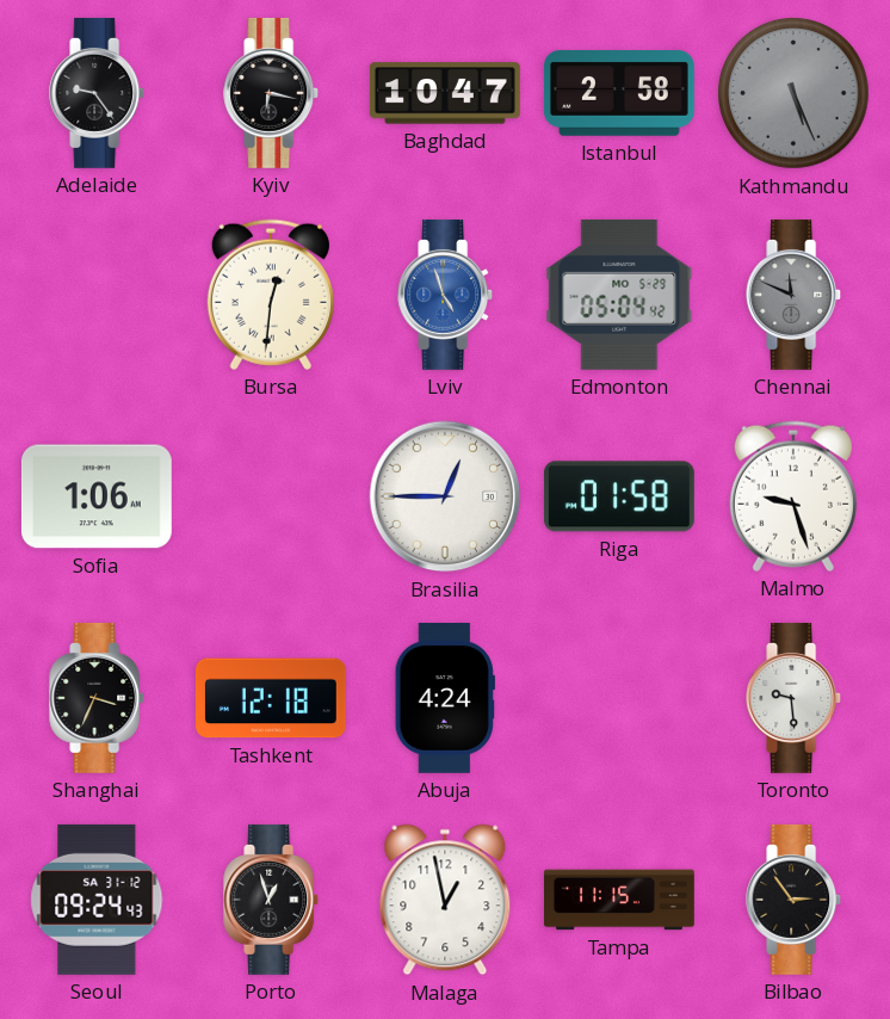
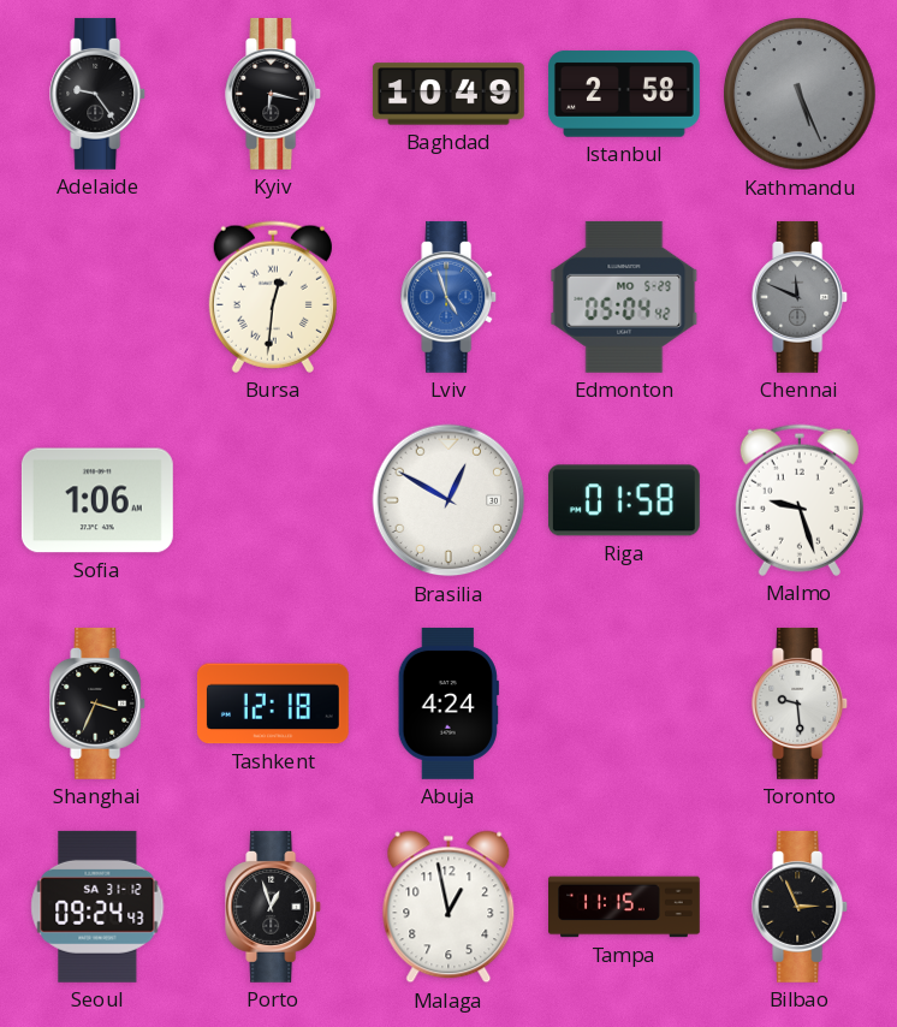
Baghdad: 10:47 -> 10:49
Brasilia: 12:45 -> 12:50
Bilbao: 2:54 -> 2:56
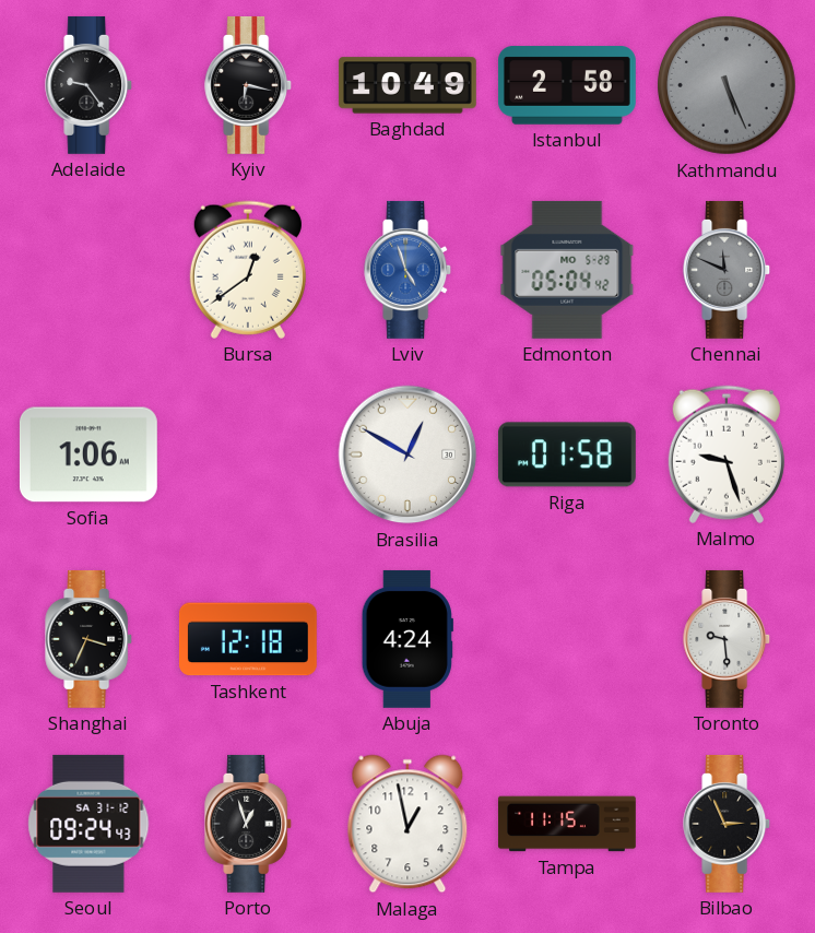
Bursa: 12:31 -> 12:39
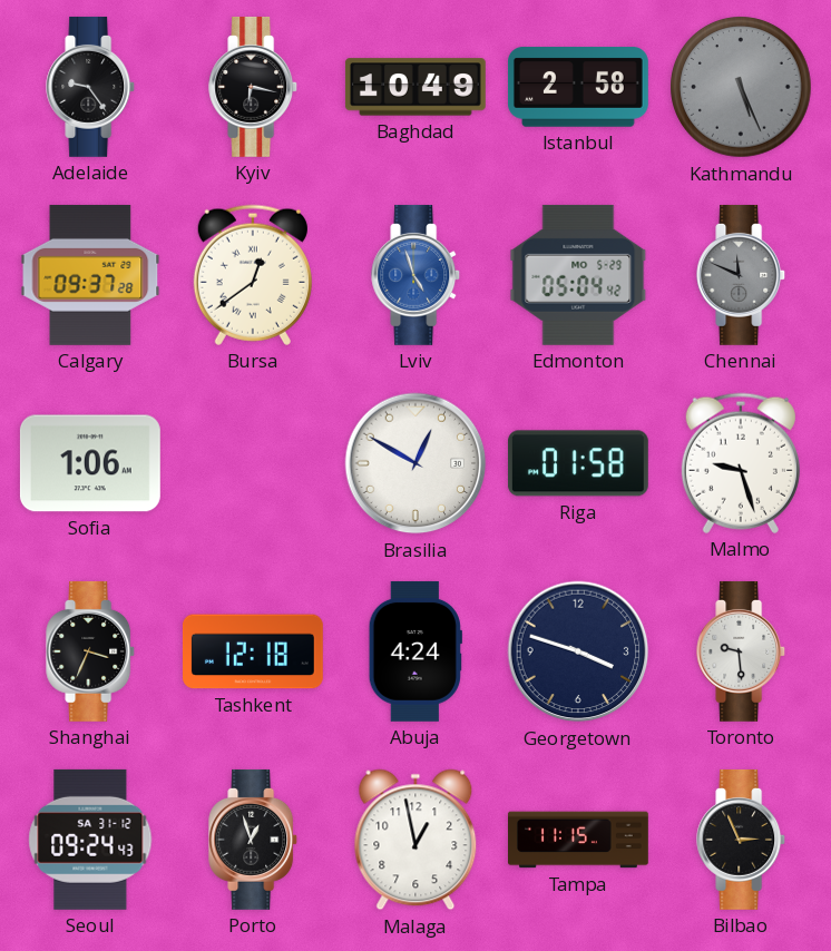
Calgary: none -> 09:37
Georgetown: none -> 3:48
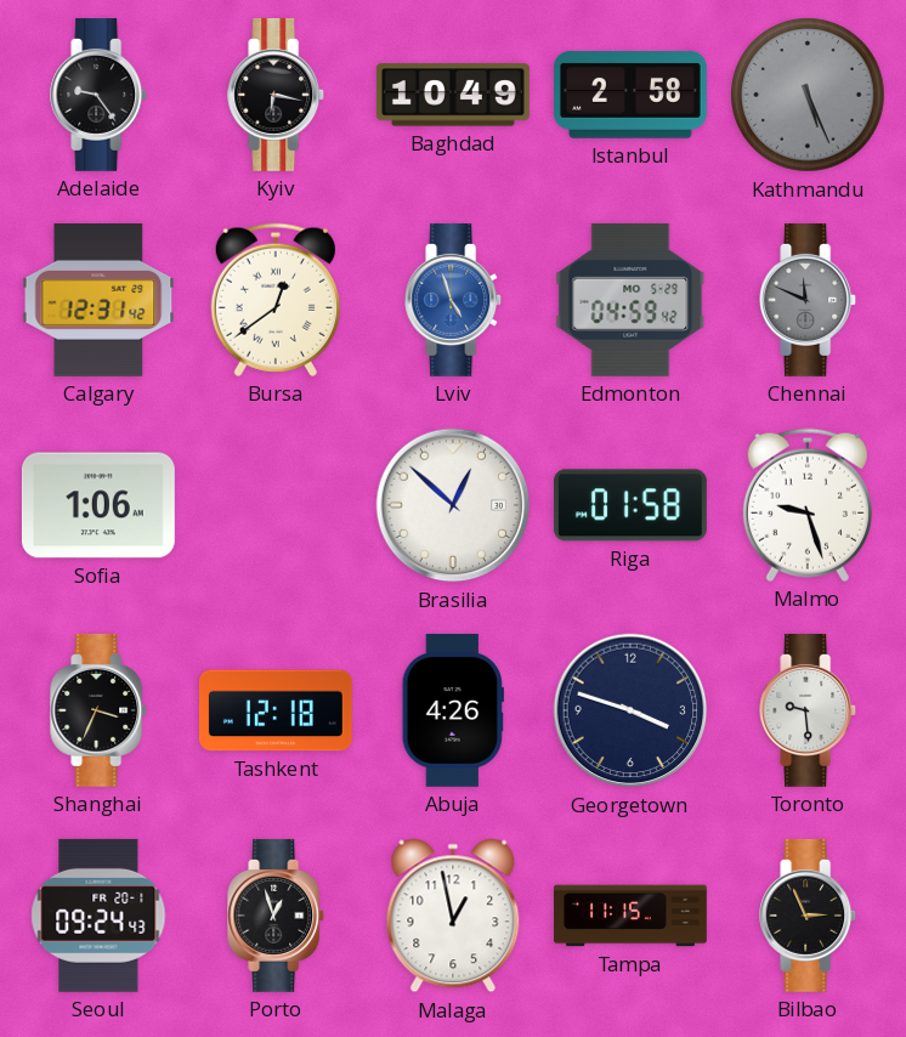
Calgary: 09:37 -> 12:31
Edmonton: 05:04 -> 04:59
Brasilia: 12:50 -> 12:52
Abuja: 4:24 -> 4:26
Seoul date: SA 31-12 -> FR 20-1
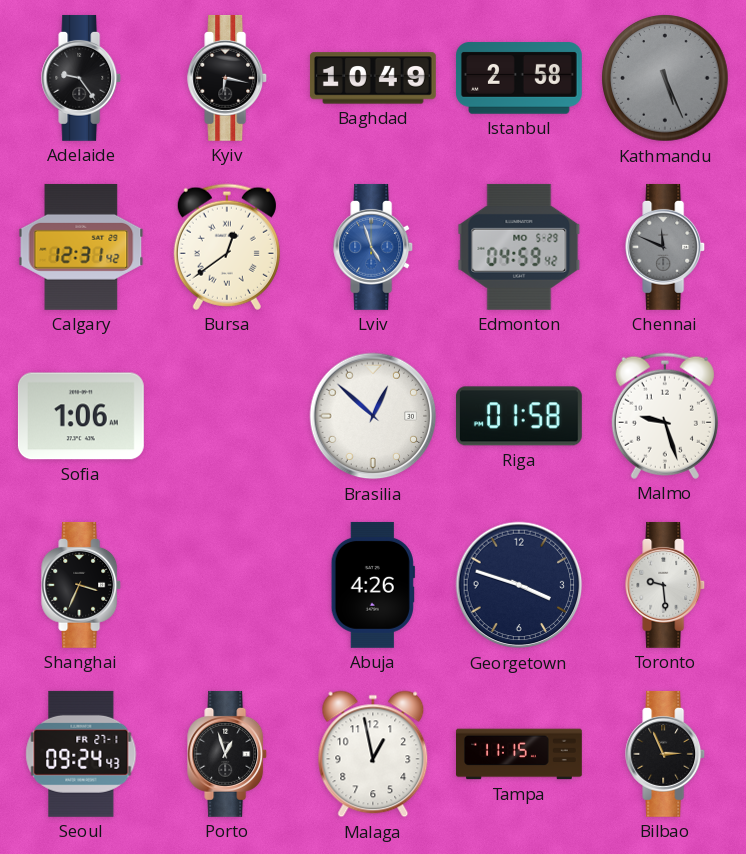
Tashkent: 12:18 -> none
Seoul date: FR 20-1 -> FR 27-1
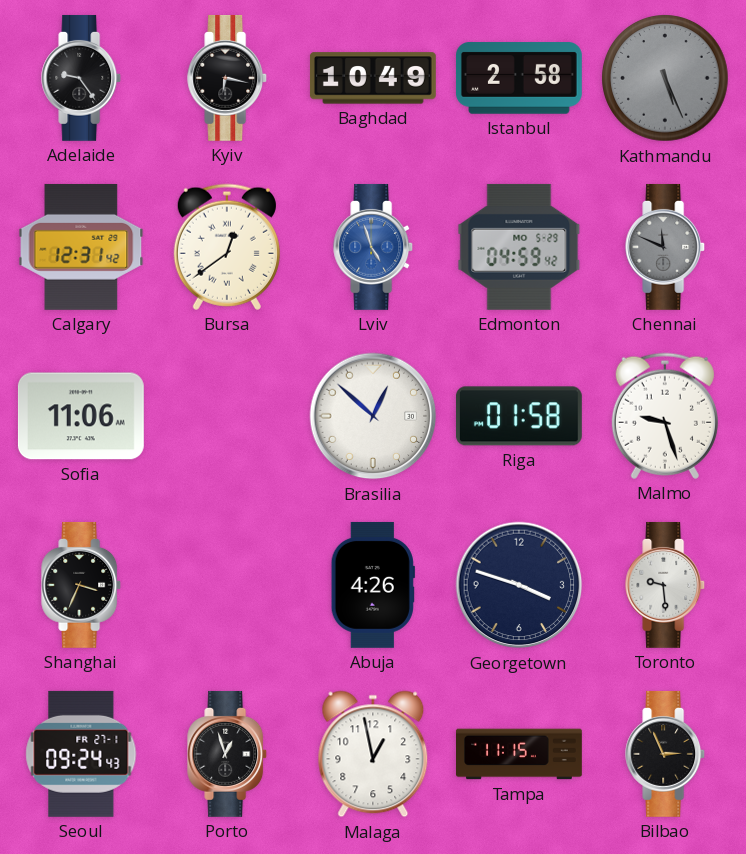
Sofia: 1:06 -> 11:06
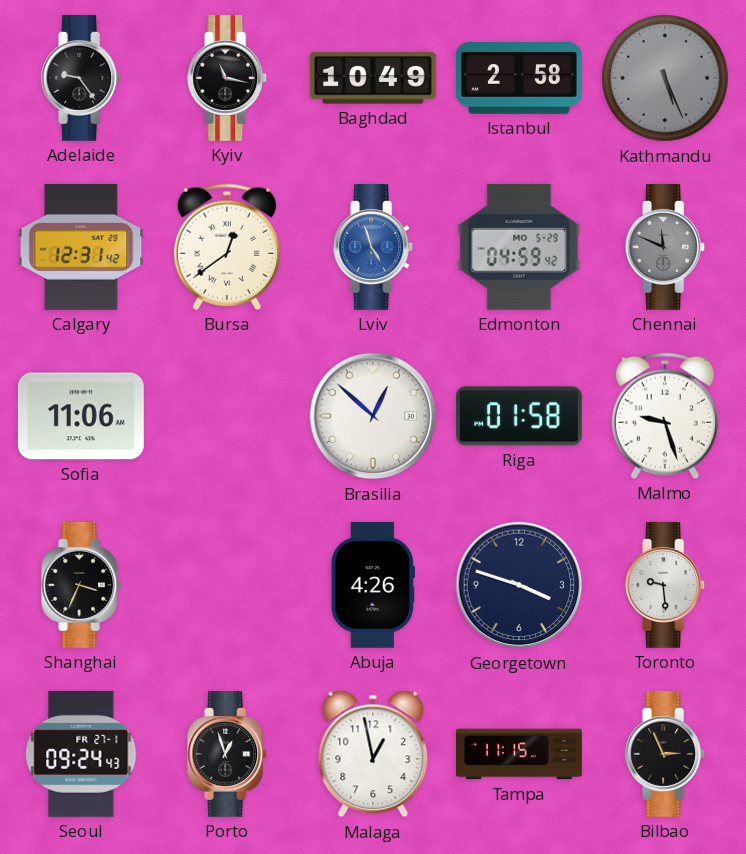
Kyiv: 6:17 -> 11:17
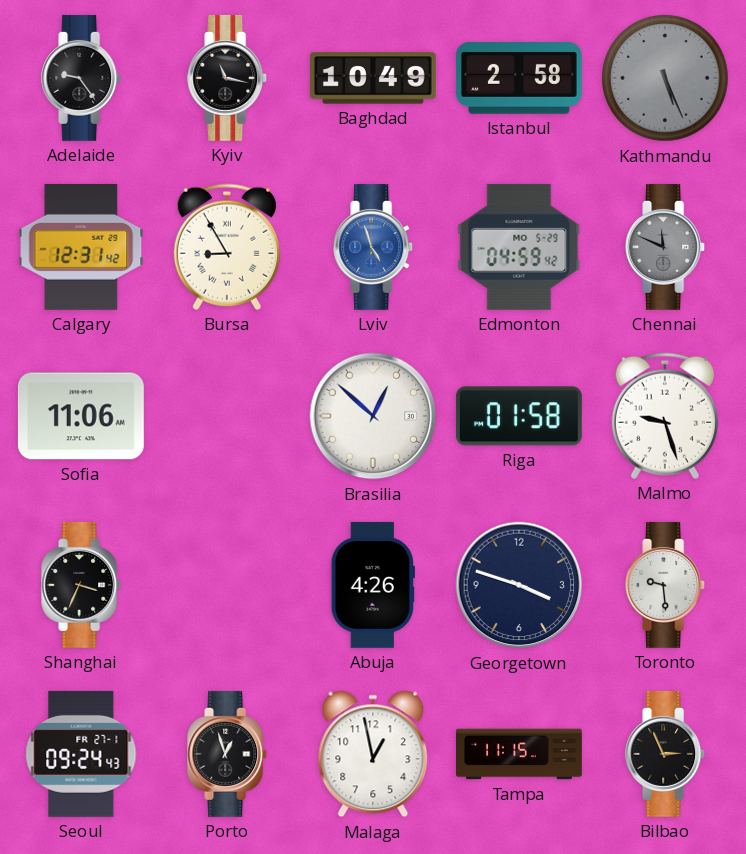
Bursa: 12:39 -> 8:55
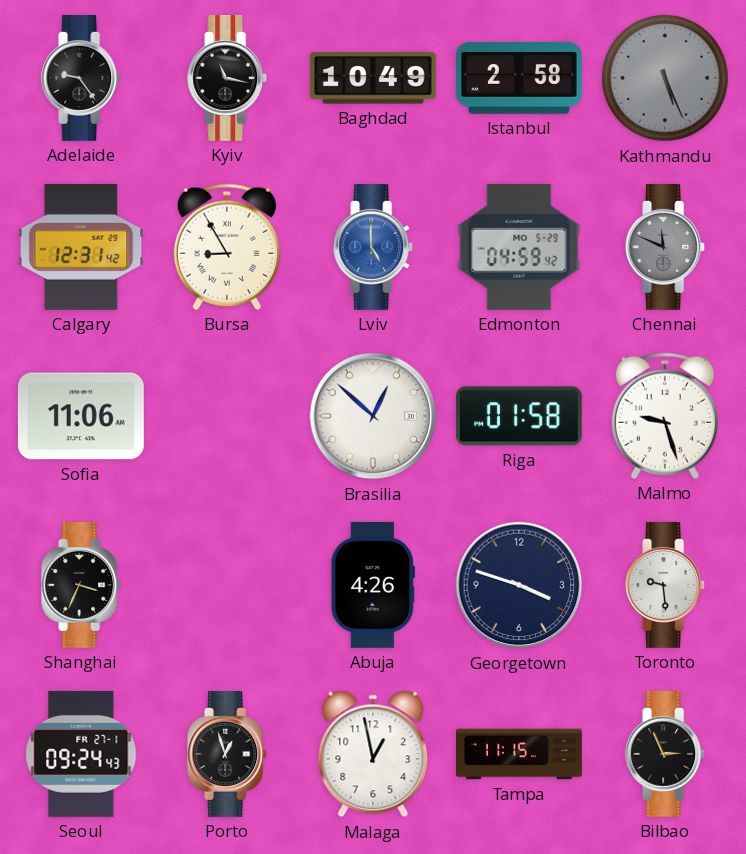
Lviv: 4:57 -> 5:00
